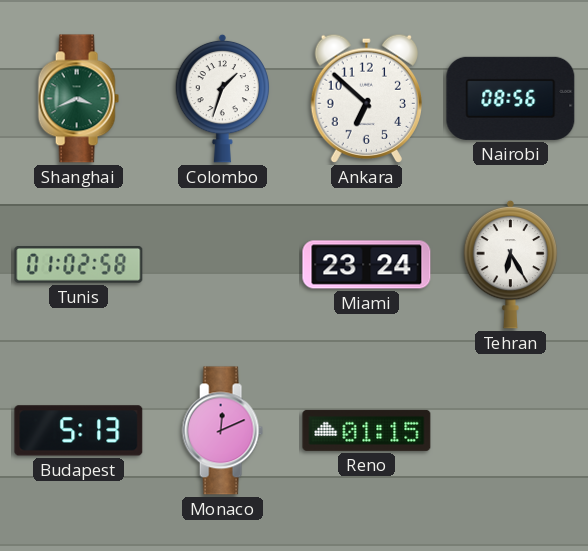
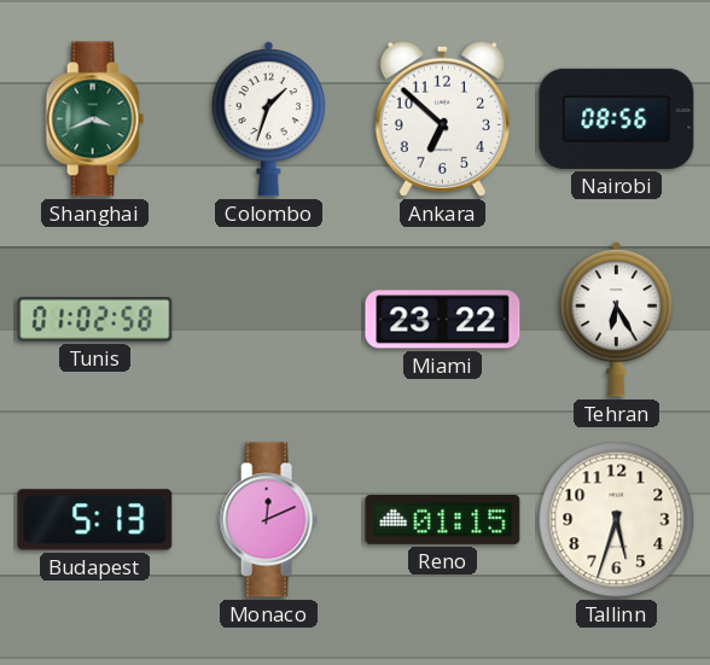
Miami: 23:24 -> 23:22
Tallinn: none -> 5:33
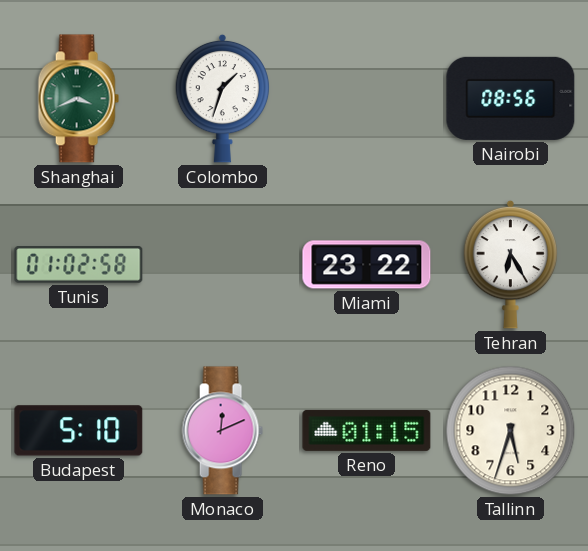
Ankara: 6:52 -> none
Budapest: 5:13 -> 5:10
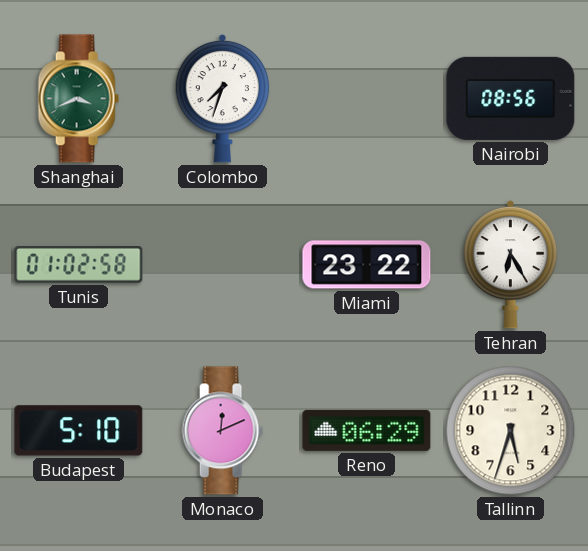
Colombo: 1:33 -> 7:33
Reno: 01:15 -> 06:29
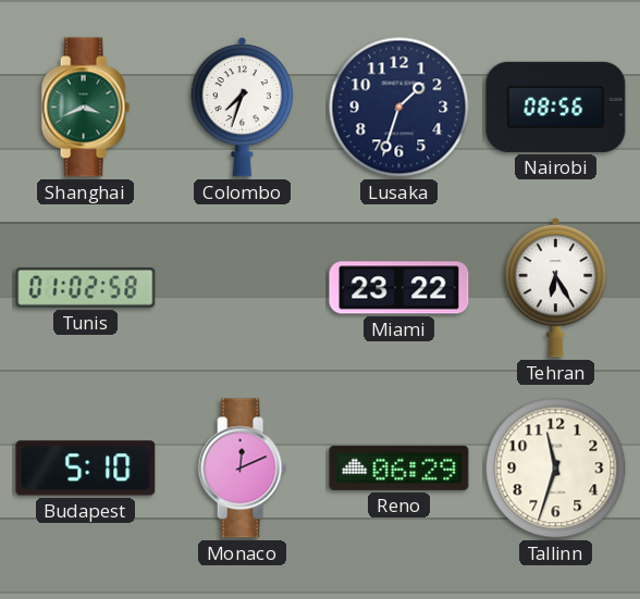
Lusaka: none -> 1:33
Tallinn: 5:33 -> 11:33
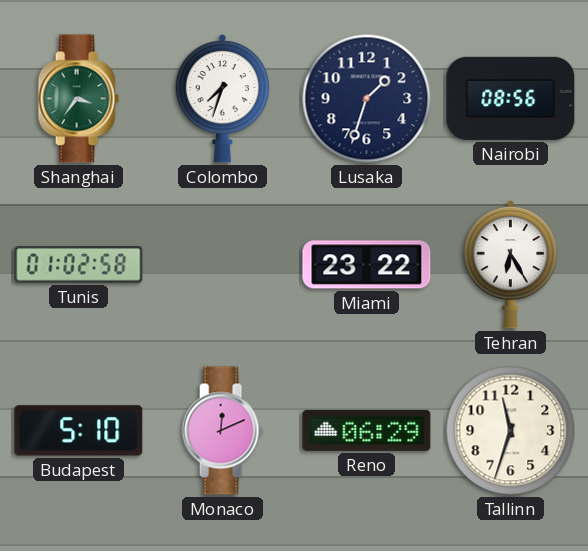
Shanghai: 3:41 -> 3:36
